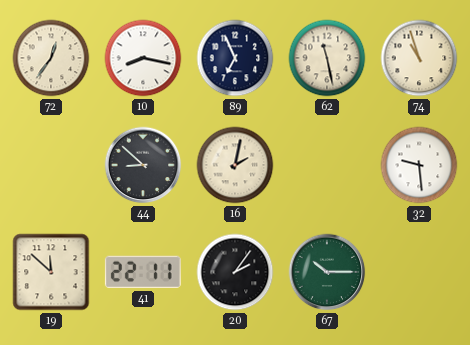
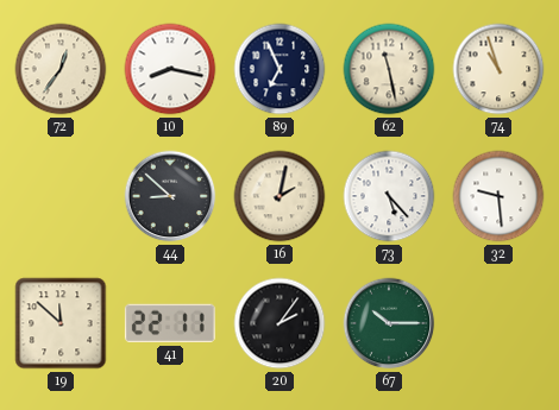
73: none -> 5:23
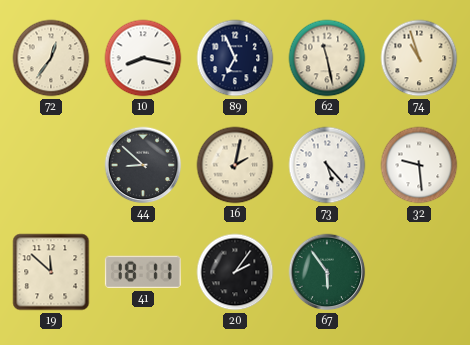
41: 22:11 -> 18:11
67: 10:15 -> 5:54
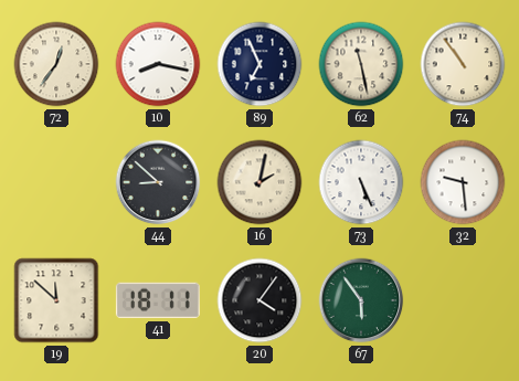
74: 10:57 -> 10:54
73: 5:23 -> 5:26
20: 2:06 -> 4:06
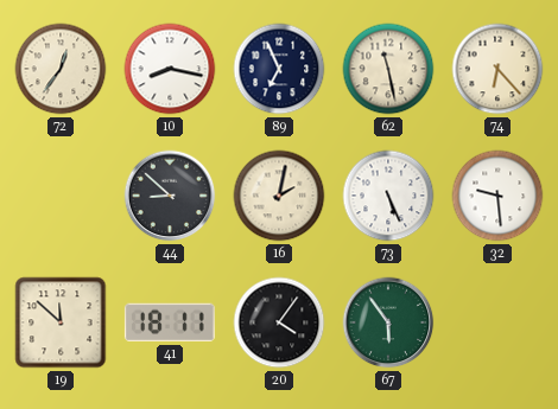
74: 10:54 -> 6:23
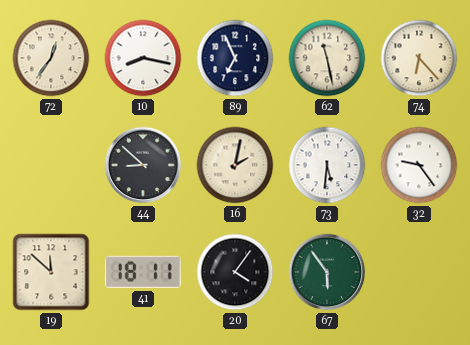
73: 5:26 -> 5:31
32: 9:29 -> 9:24
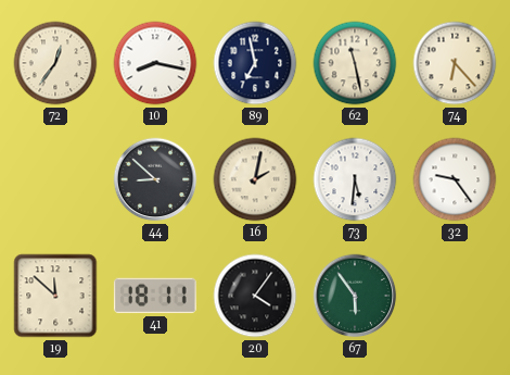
89: 6:56 -> 6:58
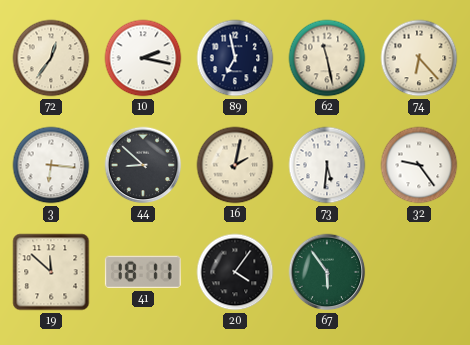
10: 8:17 -> 2:17
3: none -> 6:16
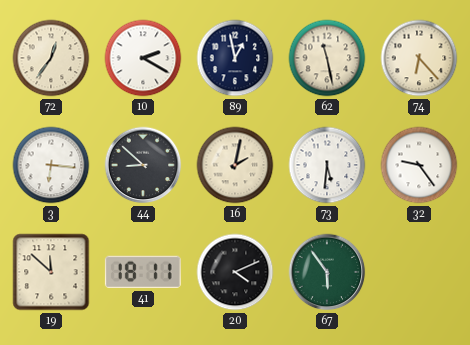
10: 2:17 -> 2:20
89: 6:58 -> 12:58
20: 4:06 -> 4:11
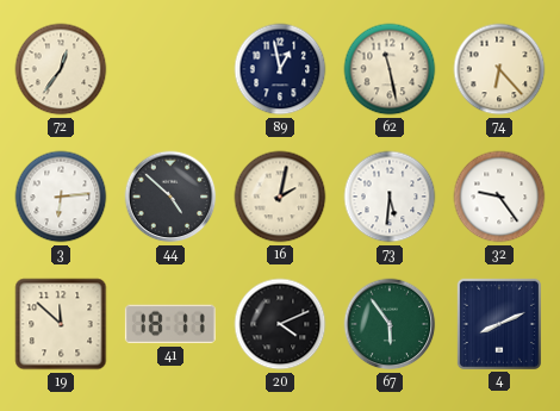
10: 2:20 -> none
3: 6:16 -> 6:14
44: 8:52 -> 4:52
4: none -> 8:11
